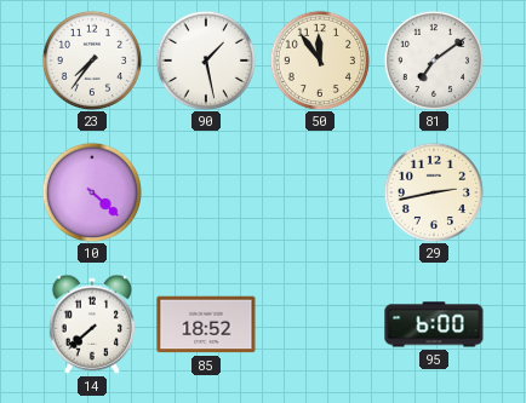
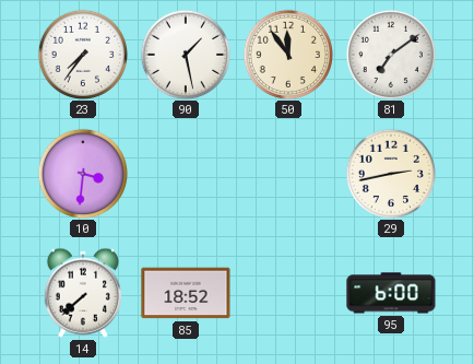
10: 4:22 -> 3:31
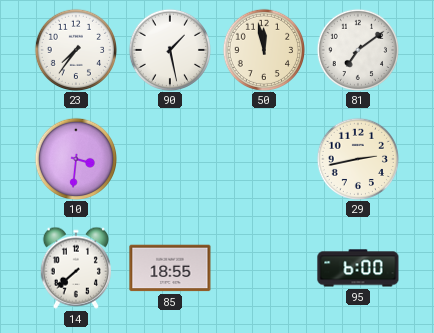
50: 11:54 -> 11:58
85: 18:52 -> 18:55
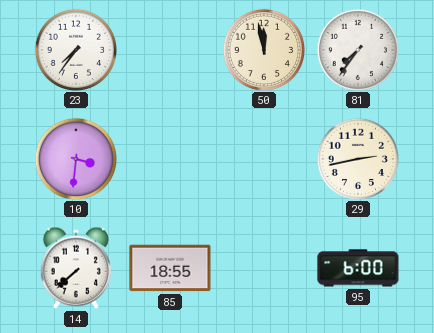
90: 1:28 -> none
81: 7:09 -> 7:36
